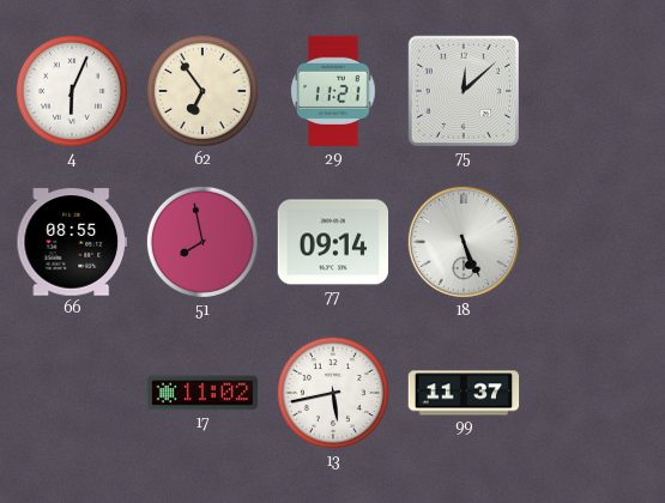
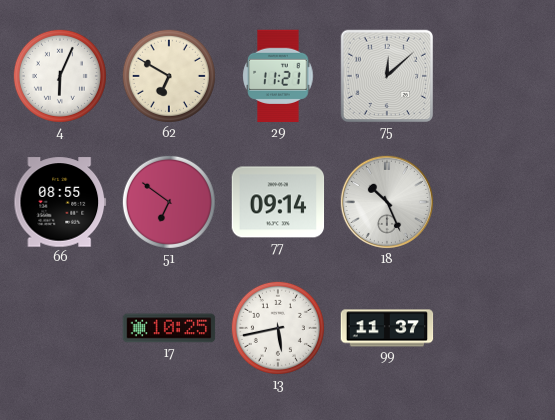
62: 6:54 -> 6:50
51: 7:58 -> 6:51
18: 5:26 -> 10:26
17: 11:02 -> 10:25
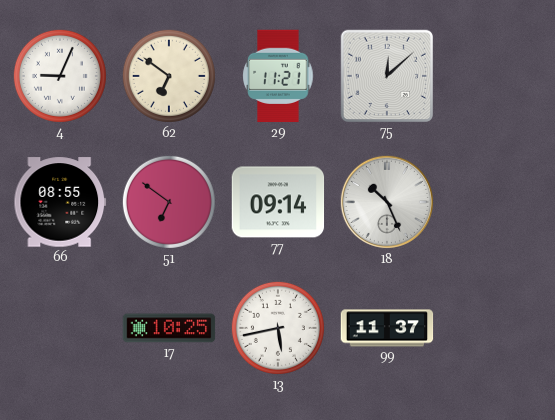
4: 6:04 -> 9:04
62: 6:50 -> 6:51
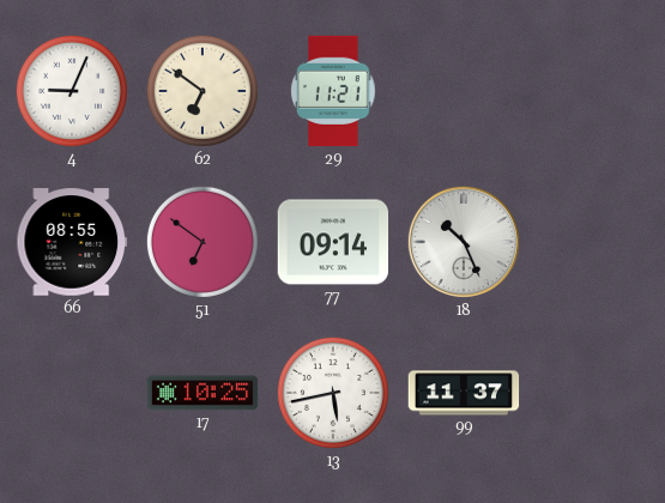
75: 12:08 -> none
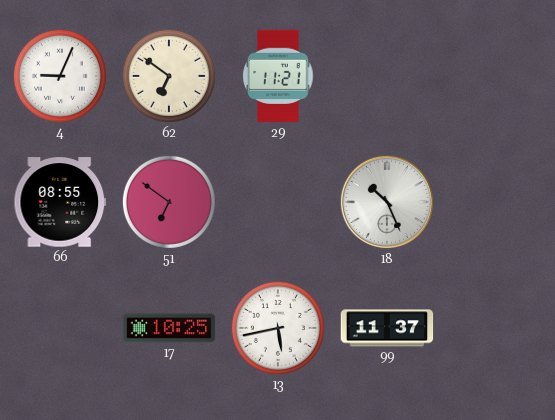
77: 09:14 -> none
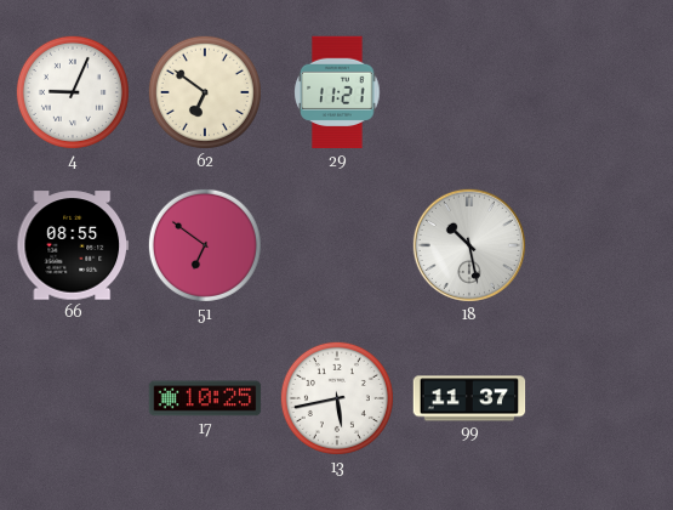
18: 10:26 -> 10:28
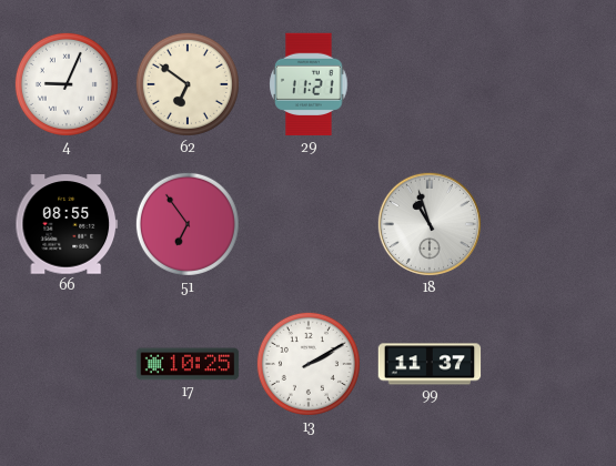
51: 6:51 -> 6:54
18: 10:28 -> 10:57
13: 5:43 -> 2:10
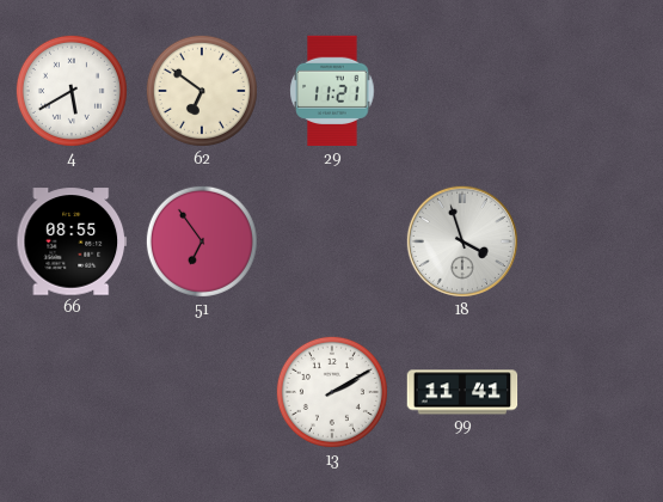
4: 9:04 -> 5:40
18: 10:57 -> 3:57
17: 10:25 -> none
99: 11:37 -> 11:41
